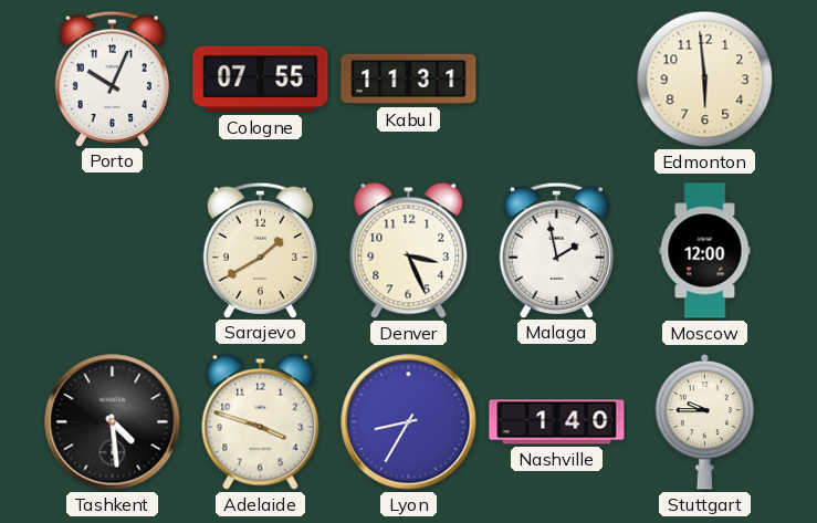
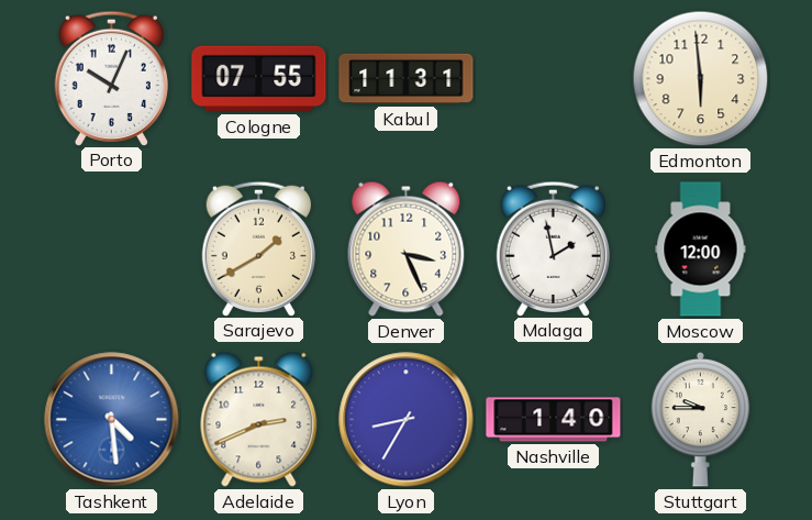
Tashkent dial: black -> blue
Adelaide: 3:48 -> 2:41
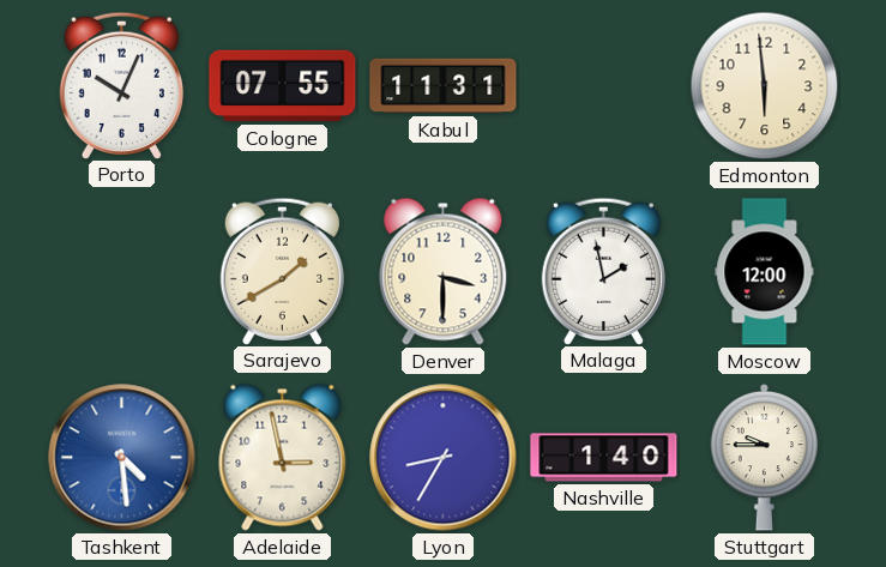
Denver: 3:26 -> 3:30
Adelaide: 2:41 -> 2:58
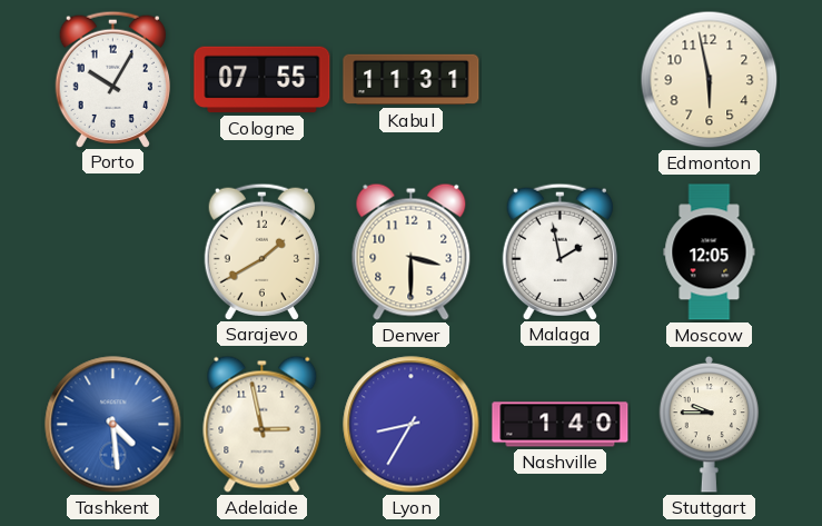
Porto: 10:04 -> 10:05
Edmonton: 5:59 -> 5:58
Moscow: 12:00 -> 12:05
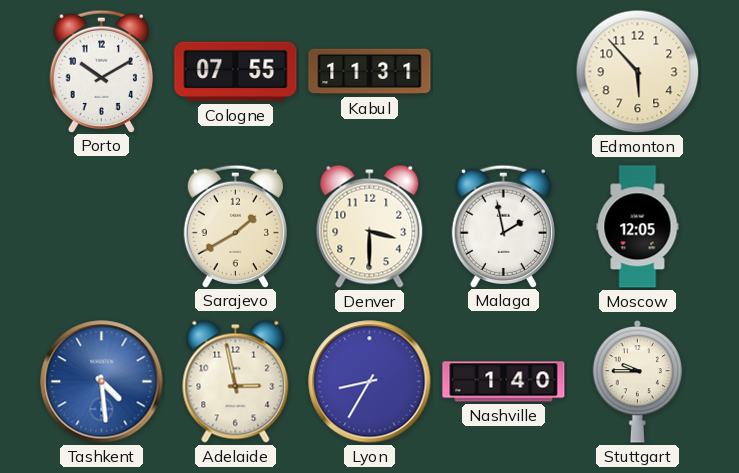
Porto: 10:05 -> 10:10
Edmonton: 5:58 -> 5:53
